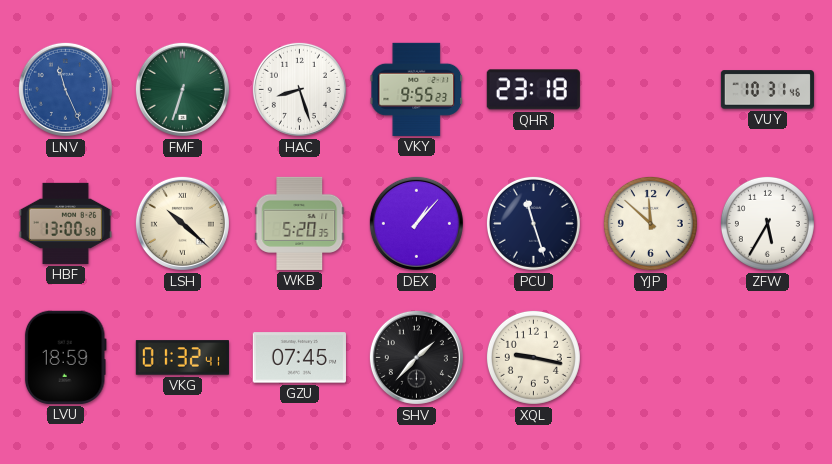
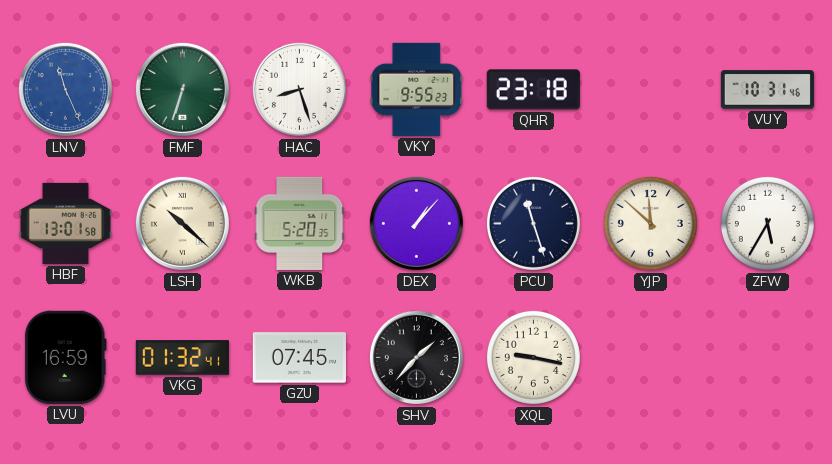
HBF: 13:00 -> 13:01
LVU: 18:59 -> 16:59
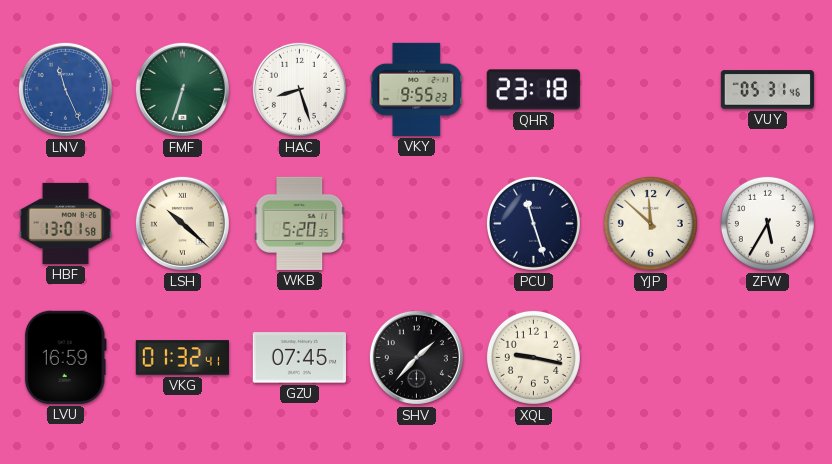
VUY: 10:31 -> 05:31
DEX: 1:07 -> none
